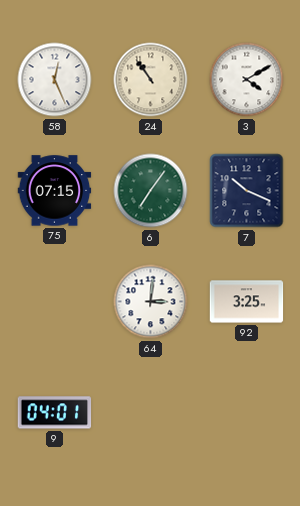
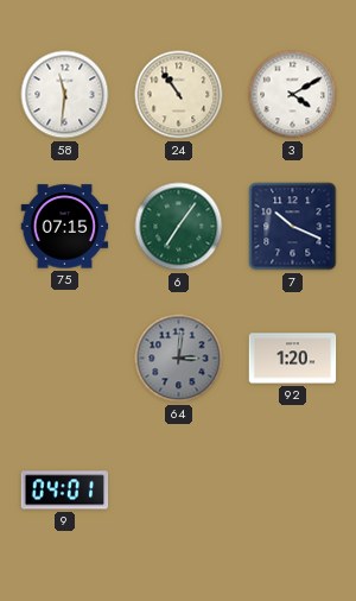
58: 12:26 -> 11:31
64 dial: white -> grey
92: 3:25 -> 1:20
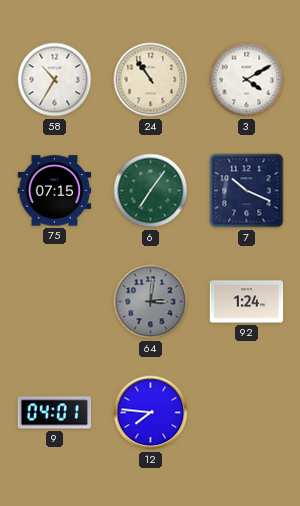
58: 11:31 -> 10:35
92: 1:20 -> 1:24
12: none -> 7:46
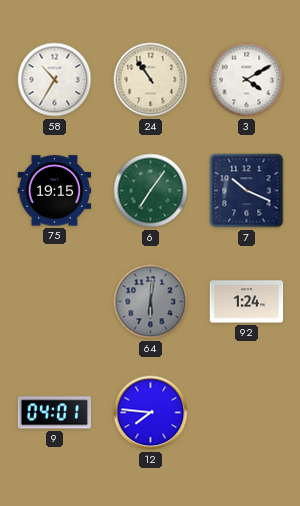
75: 07:15 -> 19:15
64: 3:01 -> 6:01
